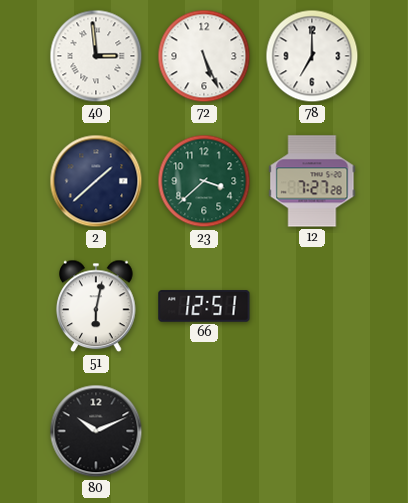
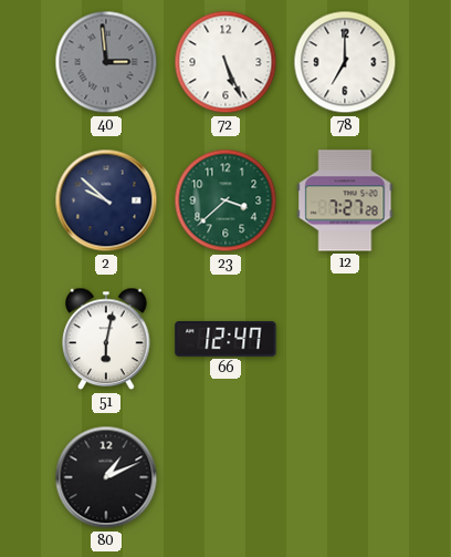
40 dial: white -> grey
2: 1:38 -> 9:52
66: 12:51 -> 12:47
80: 10:11 -> 1:11
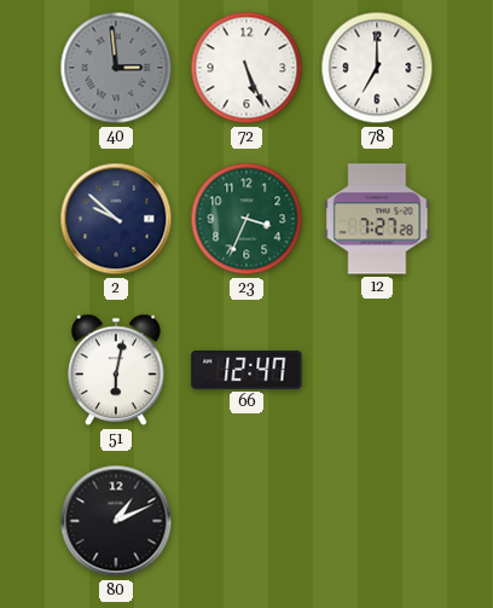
23: 3:38 -> 3:34
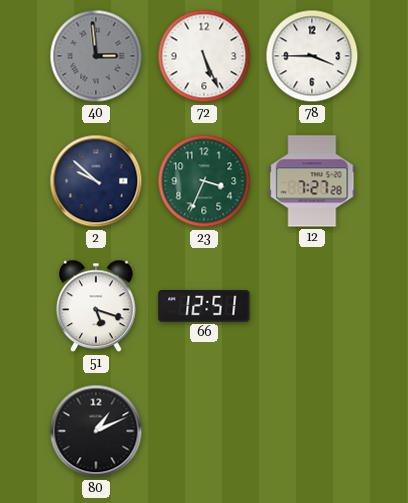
78: 7:00 -> 3:45
51: 6:02 -> 5:18
66: 12:47 -> 12:51
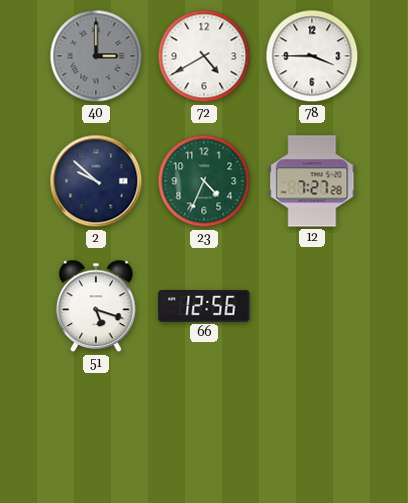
40: 2:59 -> 3:00
72: 5:26 -> 4:40
23: 3:34 -> 4:34
66: 12:51 -> 12:56
80: 1:11 -> none
